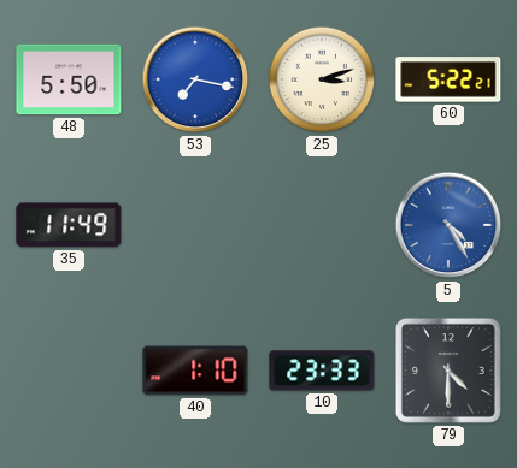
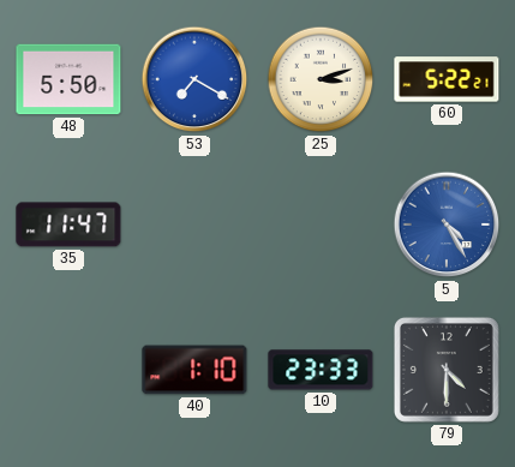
53: 7:17 -> 7:20
35: 11:49 -> 11:47
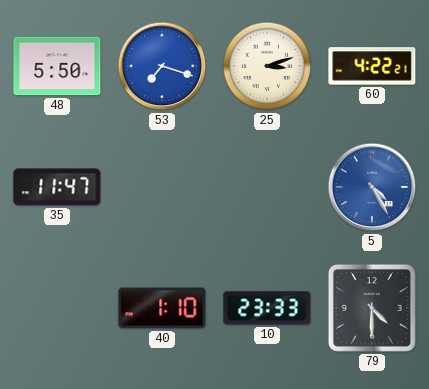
53: 7:20 -> 7:18
60: 5:22 -> 4:22
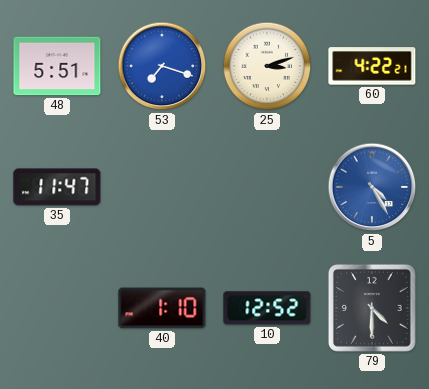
48: 5:50 -> 5:51
10: 23:33 -> 12:52
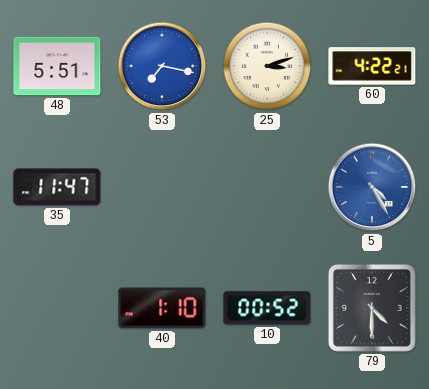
53: 7:18 -> 7:17
10: 12:52 -> 00:52
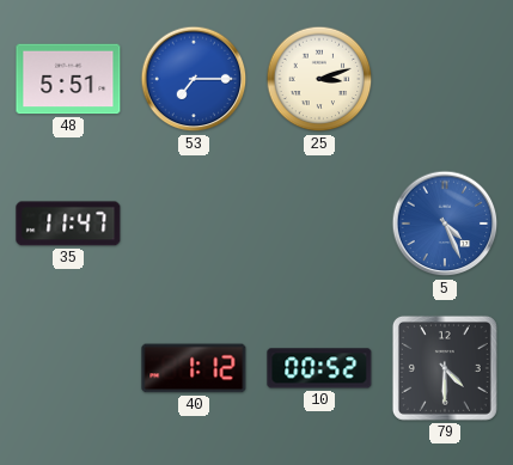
53: 7:17 -> 7:15
60: 4:22 -> none
5: 4:25 -> 4:26
40: 1:10 -> 1:12
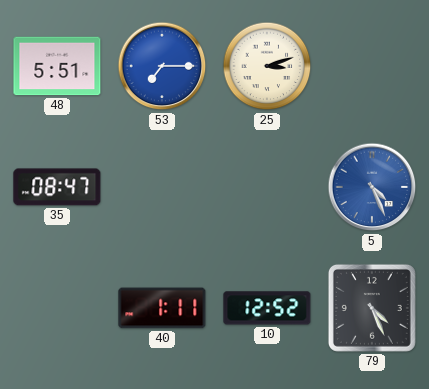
35: 11:47 -> 08:47
40: 1:12 -> 1:11
10: 00:52 -> 12:52
79: 4:30 -> 4:26
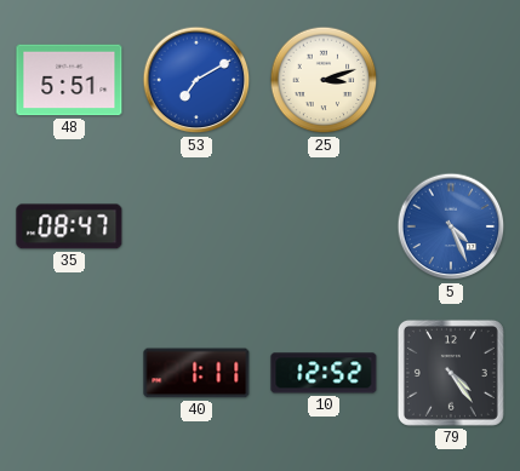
53: 7:15 -> 7:10
79: 4:26 -> 4:24
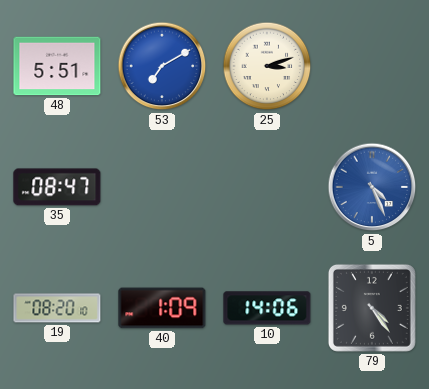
19: none -> 08:20
40: 1:11 -> 1:09
10: 12:52 -> 14:06
